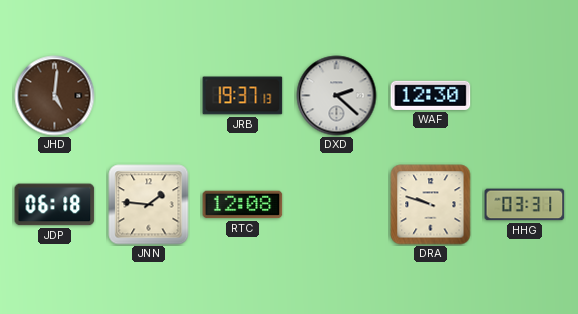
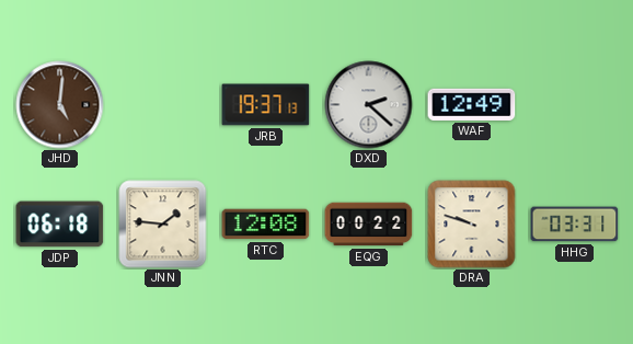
WAF: 12:30 -> 12:49
EQG: none -> 00:22
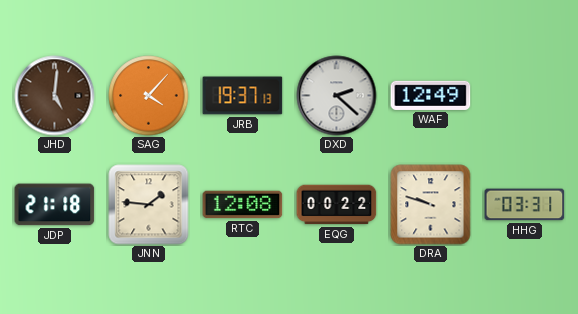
SAG: none -> 4:07
JDP: 06:18 -> 21:18
